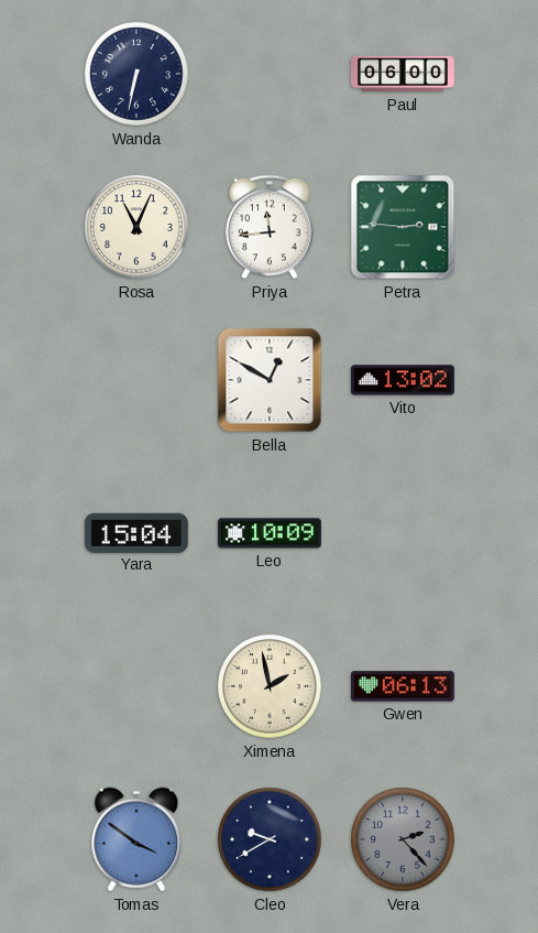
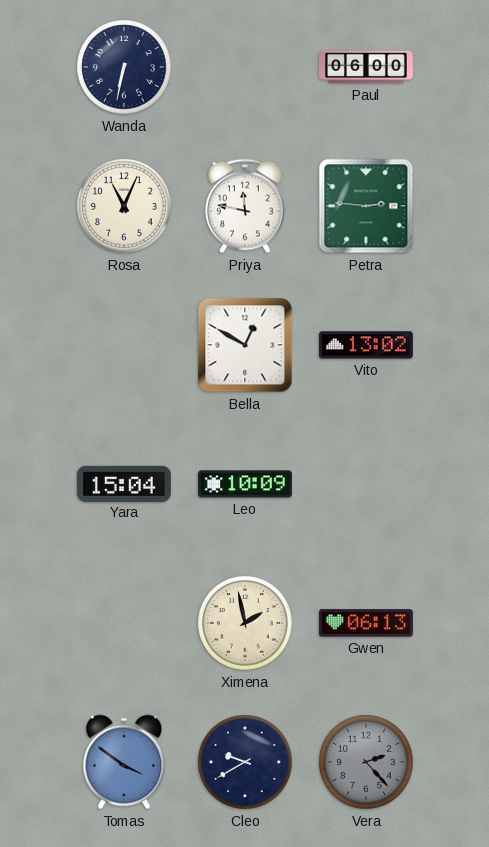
Priya: 11:44 -> 11:47
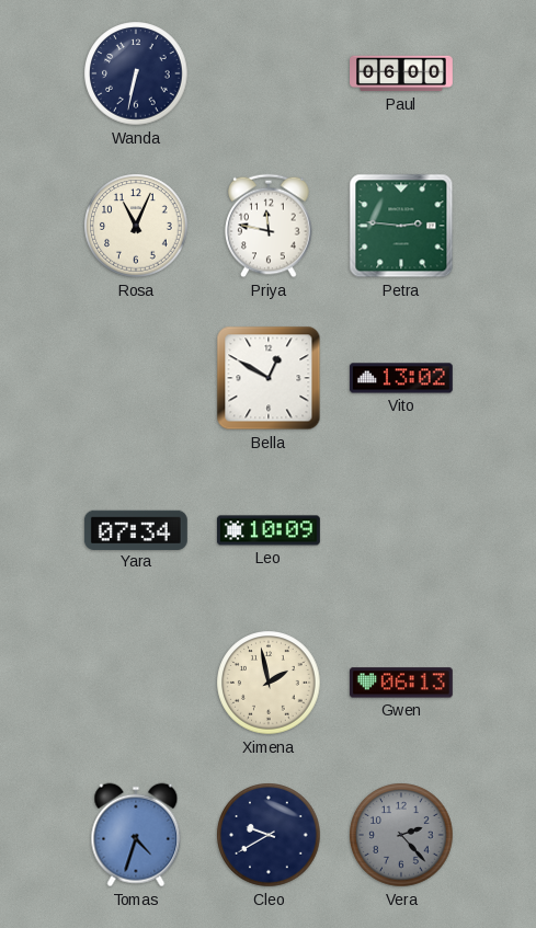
Yara: 15:04 -> 07:34
Tomas: 3:51 -> 4:33
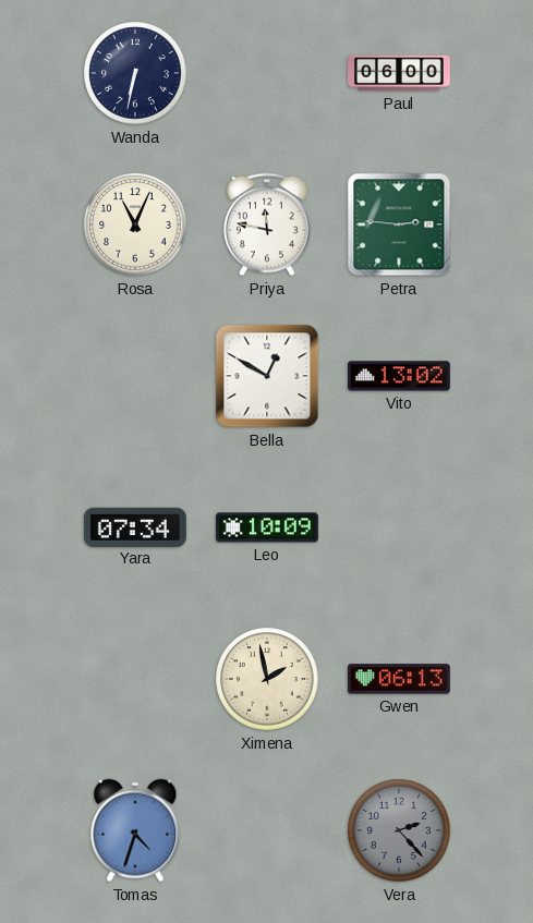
Cleo: 9:40 -> none
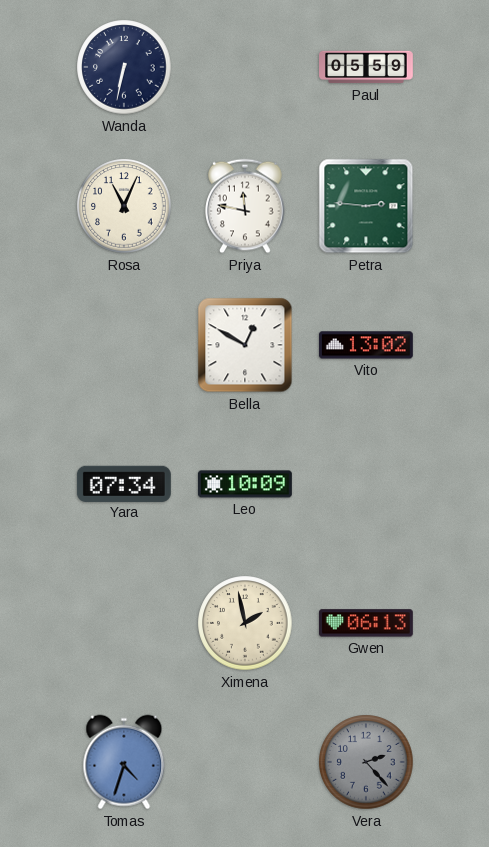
Paul: 06:00 -> 05:59
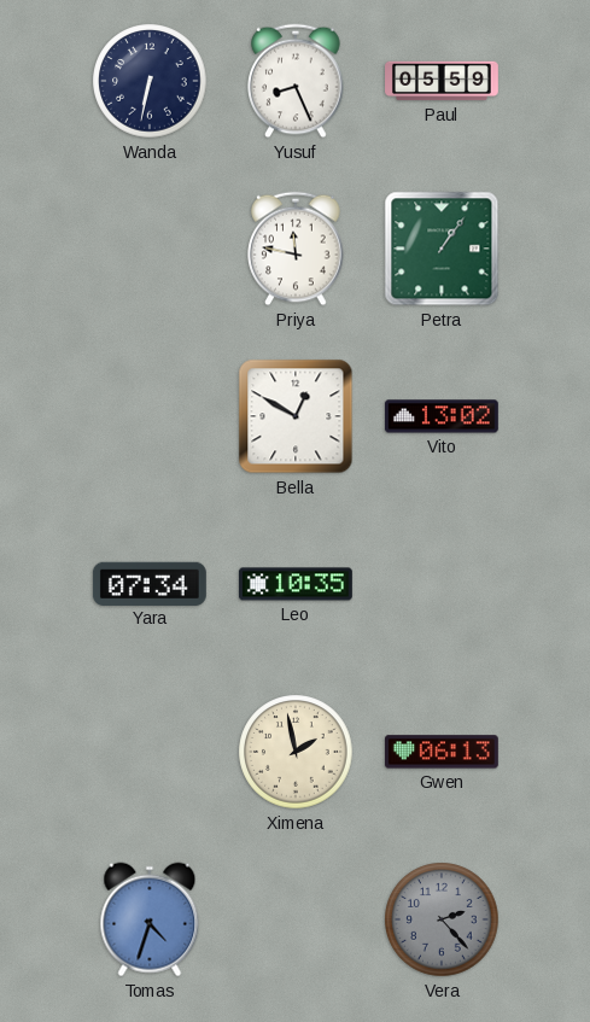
Yusuf: none -> 8:26
Rosa: 11:04 -> none
Petra: 2:46 -> 1:06
Leo: 10:09 -> 10:35
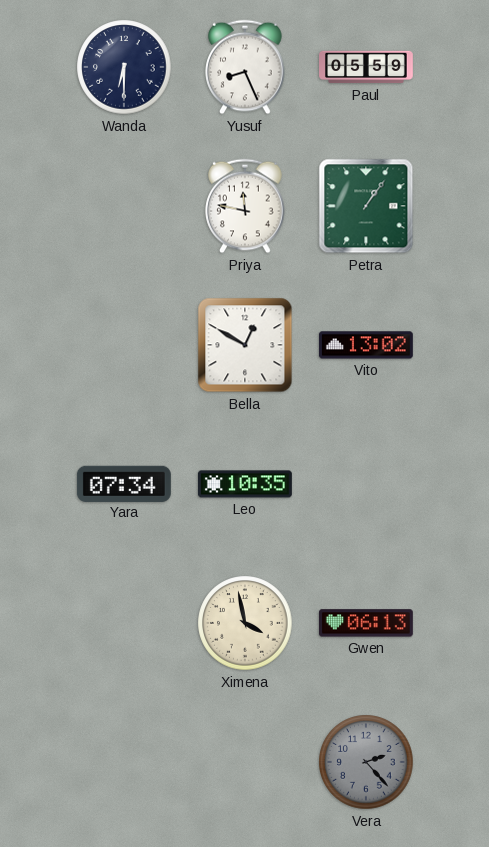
Wanda: 6:32 -> 6:30
Ximena: 1:58 -> 3:58
Tomas: 4:33 -> none
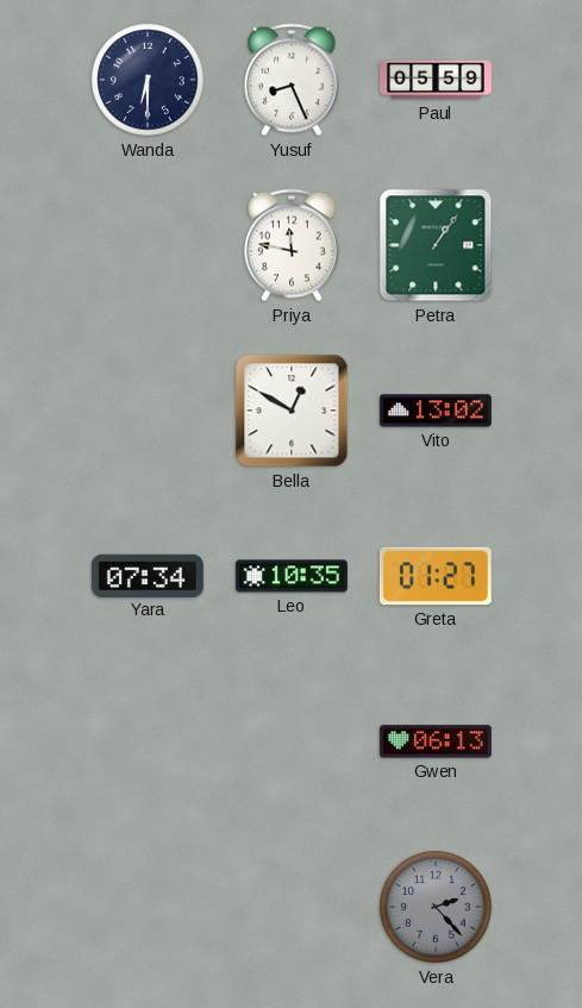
Greta: none -> 01:27
Ximena: 3:58 -> none
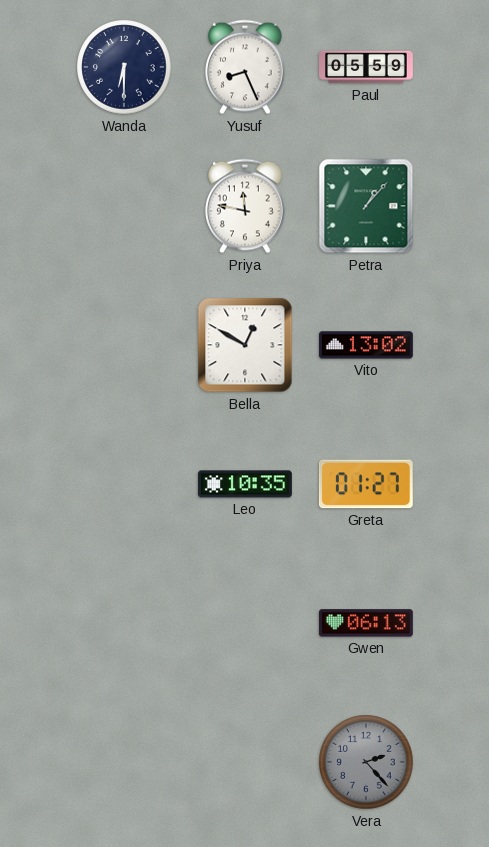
Petra: 1:06 -> 1:07
Yara: 07:34 -> none
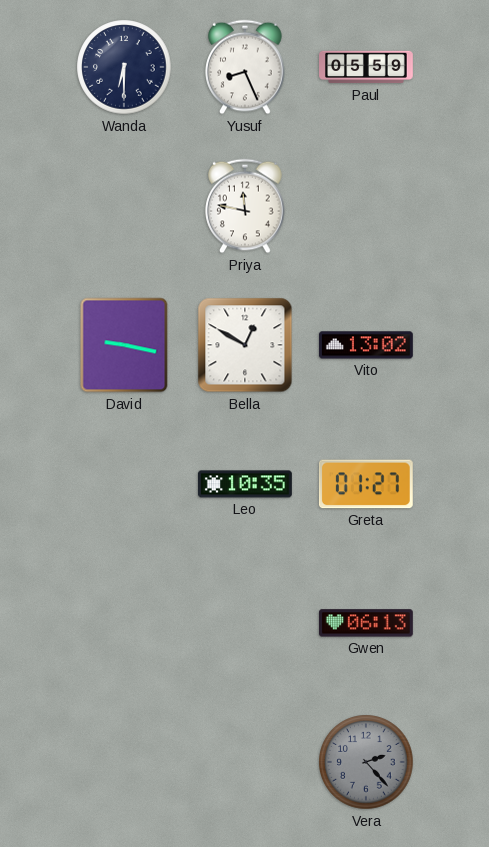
Petra: 1:07 -> none
David: none -> 9:17
